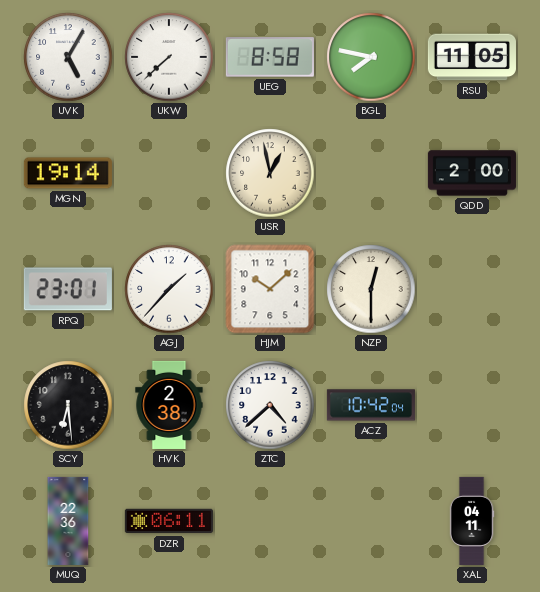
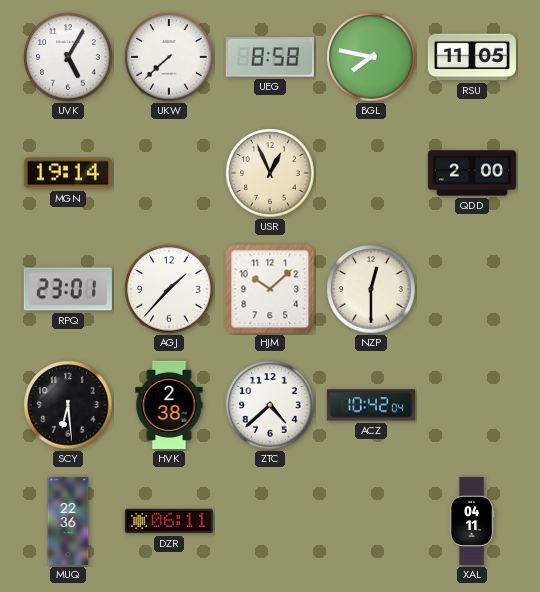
USR: 12:58 -> 12:56
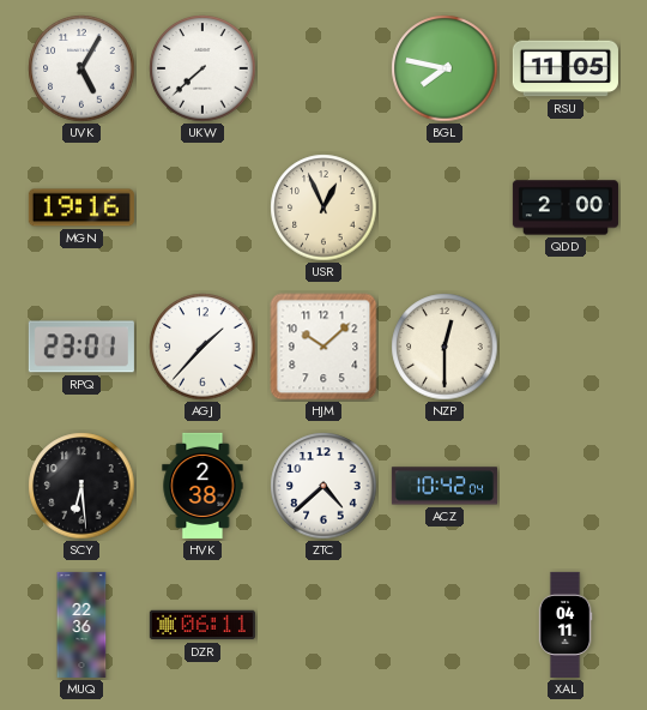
UEG: 8:58 -> none
MGN: 19:14 -> 19:16
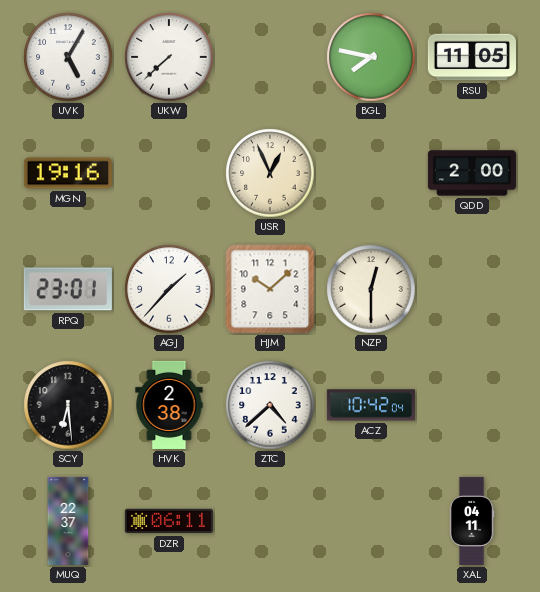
MUQ: 22:36 -> 22:37
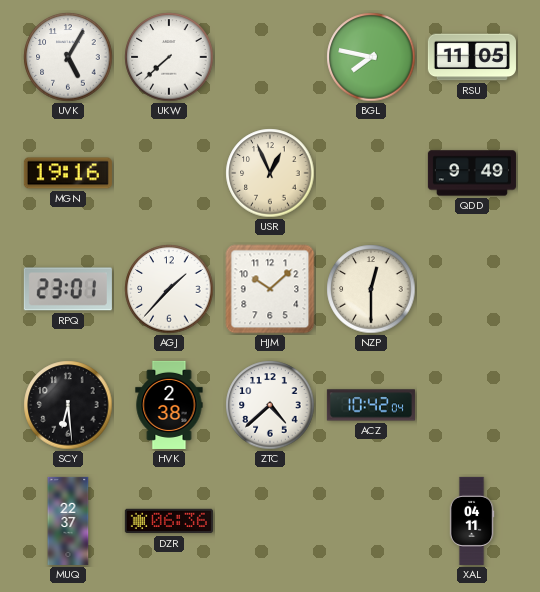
QDD: 2:00 -> 9:49
DZR: 06:11 -> 06:36
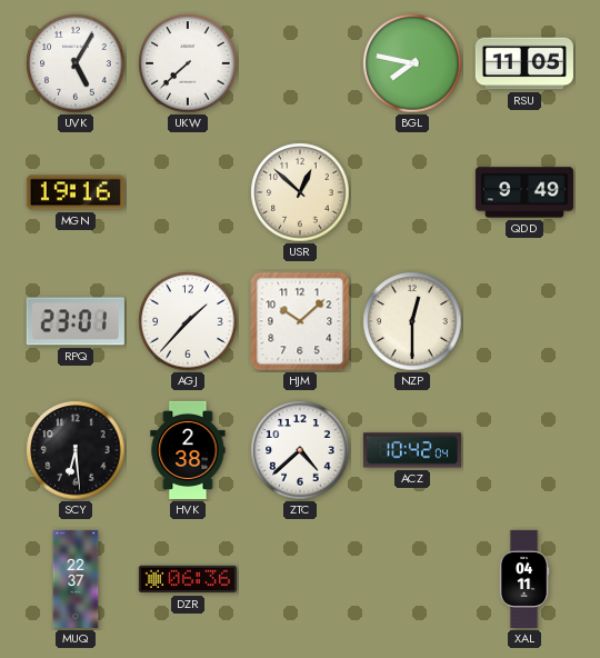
USR: 12:56 -> 12:52
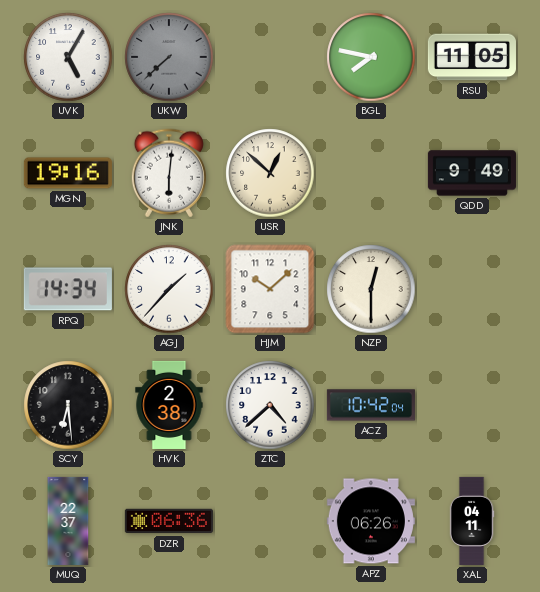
UKW dial: white -> grey
JNK: none -> 6:01
RPQ: 23:01 -> 14:34
APZ: none -> 06:26
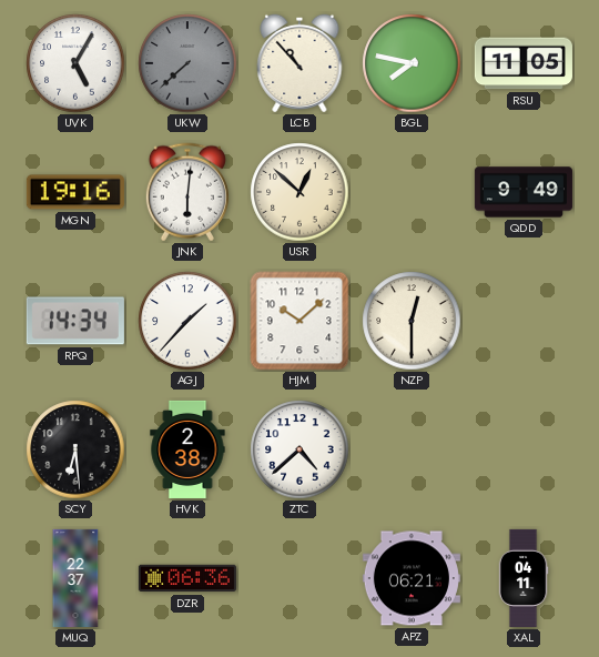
LCB: none -> 10:53
ACZ: 10:42 -> none
APZ: 06:26 -> 06:21
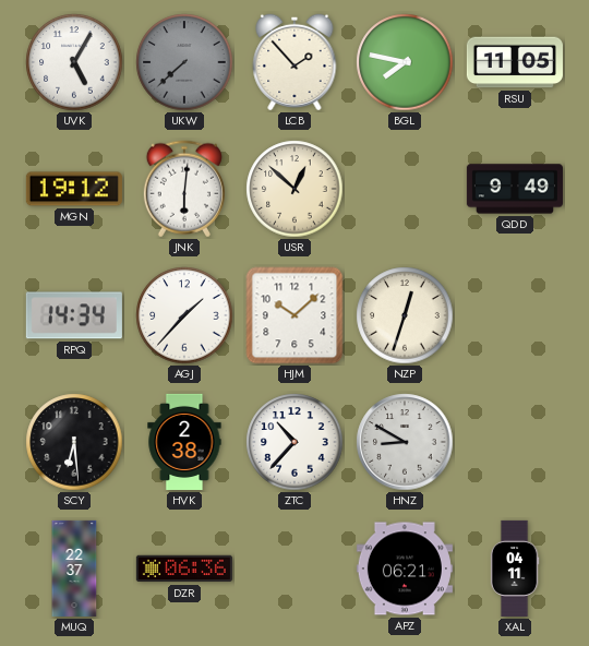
LCB: 10:53 -> 1:53
MGN: 19:16 -> 19:12
NZP: 12:30 -> 12:33
ZTC: 4:38 -> 10:37
HNZ: none -> 8:50
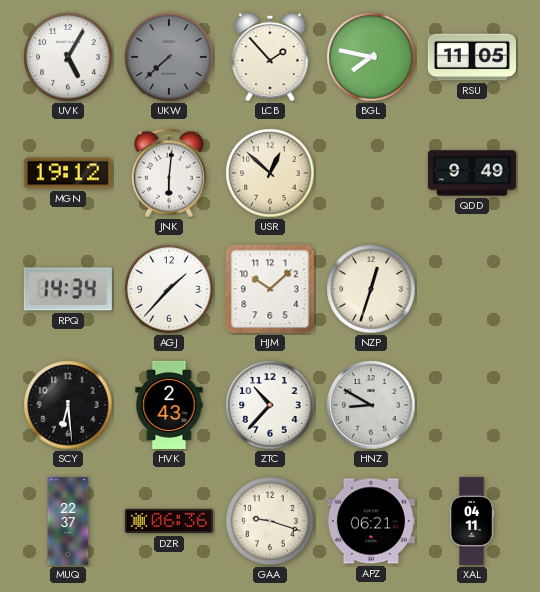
HVK: 2:38 -> 2:43
GAA: none -> 9:18
